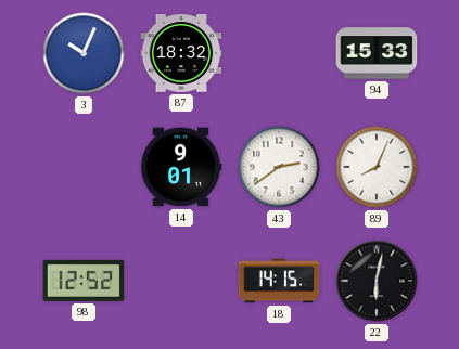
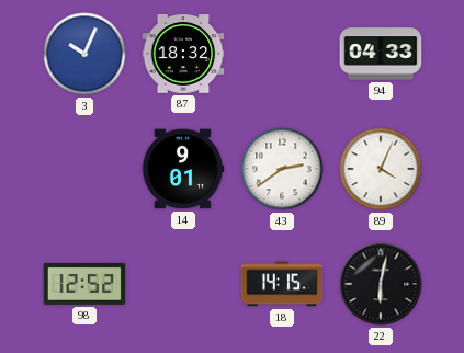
94: 15:33 -> 04:33
89: 8:04 -> 4:04
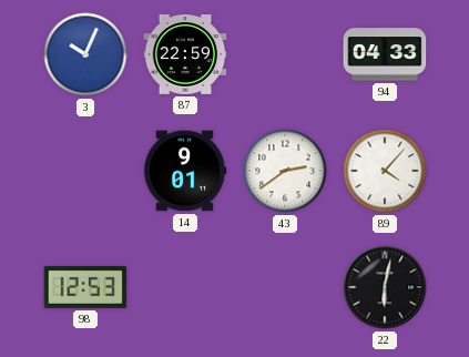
87: 18:32 -> 22:59
89: 4:04 -> 4:07
98: 12:52 -> 12:53
18: 14:15 -> none
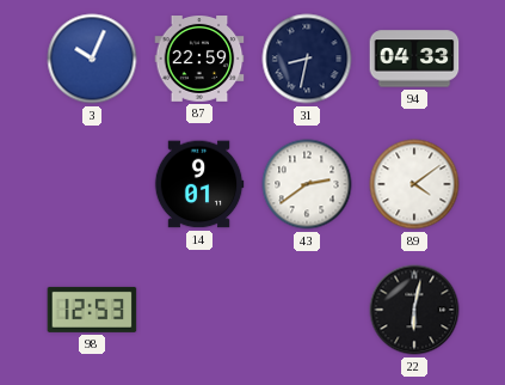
31: none -> 8:32
89: 4:07 -> 4:09
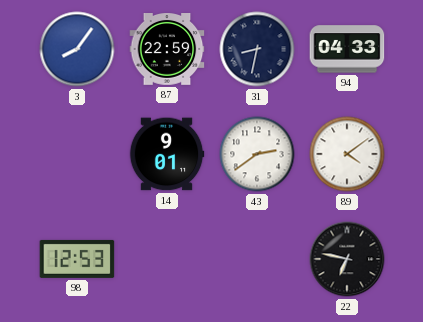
3: 10:04 -> 8:06
22: 6:02 -> 6:47
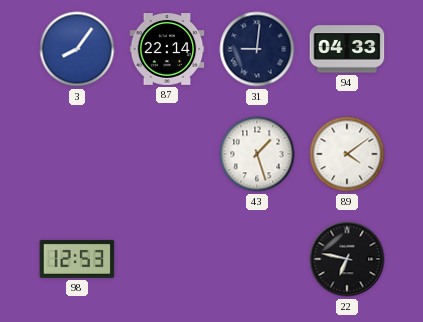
87: 22:59 -> 22:14
31: 8:32 -> 9:01
14: 9:01 -> none
43: 2:39 -> 1:27
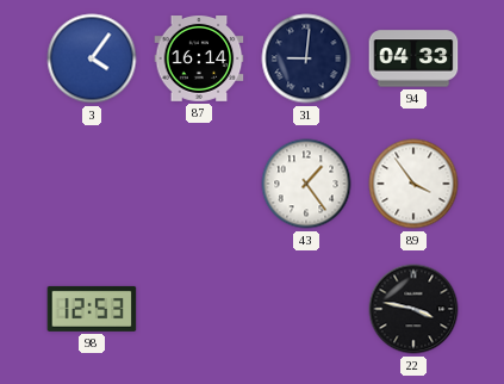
3: 8:06 -> 4:06
87: 22:14 -> 16:14
43: 1:27 -> 1:24
89: 4:09 -> 3:54
22: 6:47 -> 3:47
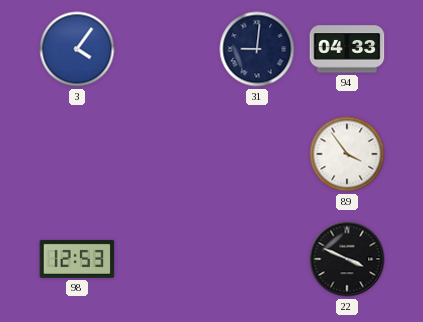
87: 16:14 -> none
43: 1:24 -> none
22: 3:47 -> 3:49
